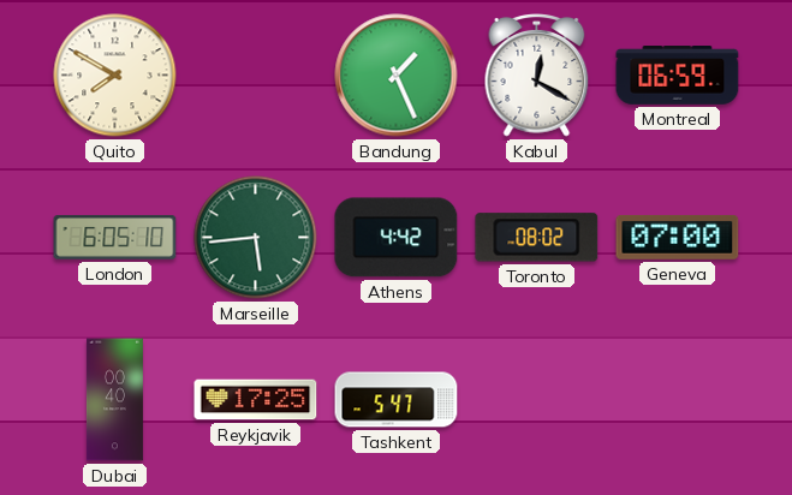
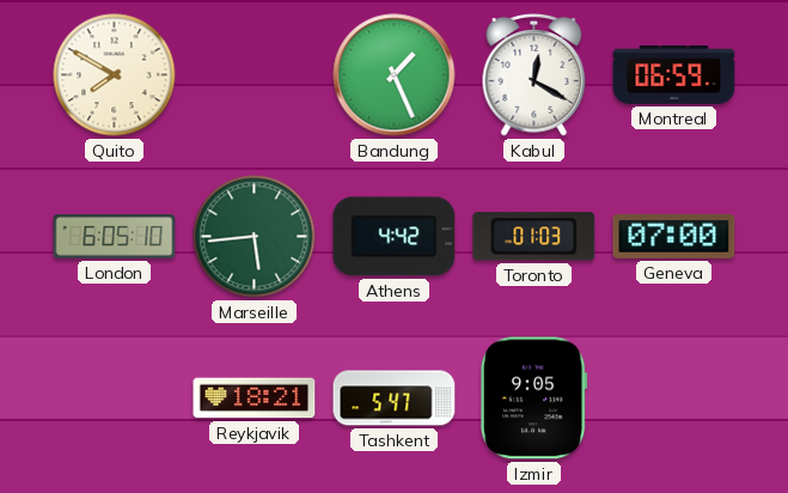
Toronto: 08:02 -> 01:03
Dubai: 00:40 -> none
Reykjavik: 17:25 -> 18:21
Izmir: none -> 9:05
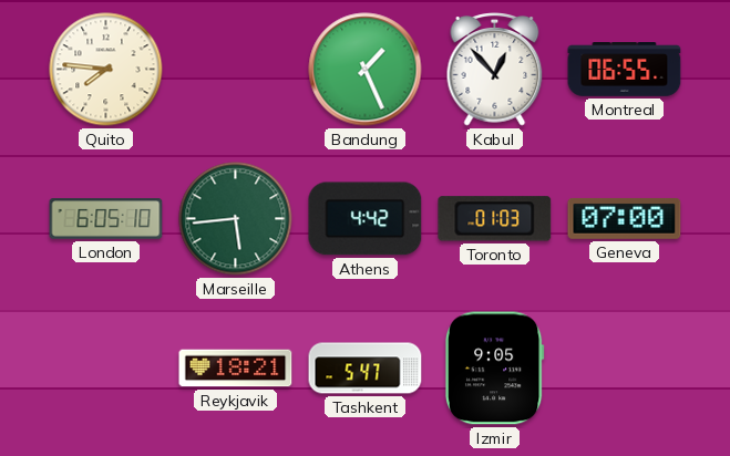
Quito: 7:50 -> 7:46
Kabul: 12:20 -> 12:53
Montreal: 06:59 -> 06:55
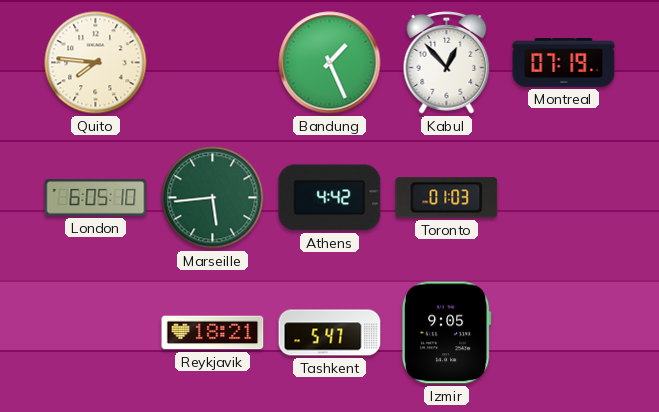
Montreal: 06:55 -> 07:19
Geneva: 07:00 -> none
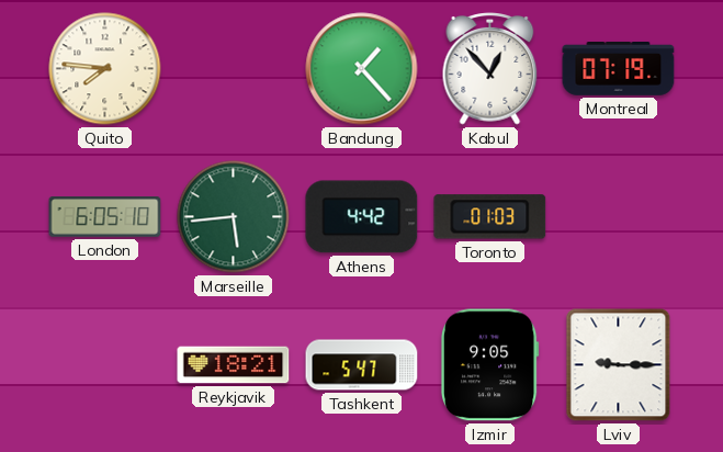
Bandung: 1:26 -> 1:23
Lviv: none -> 9:15
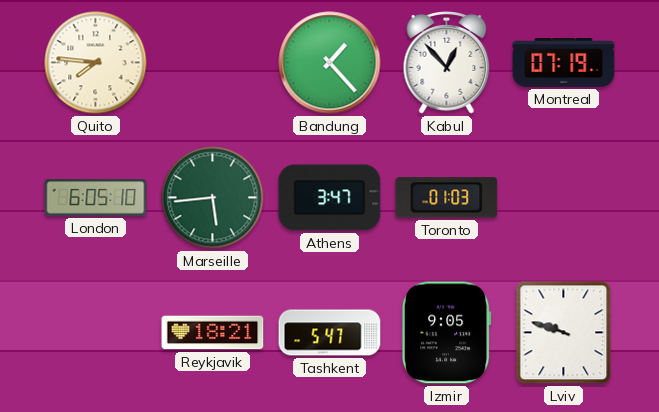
Athens: 4:42 -> 3:47
Lviv: 9:15 -> 9:48
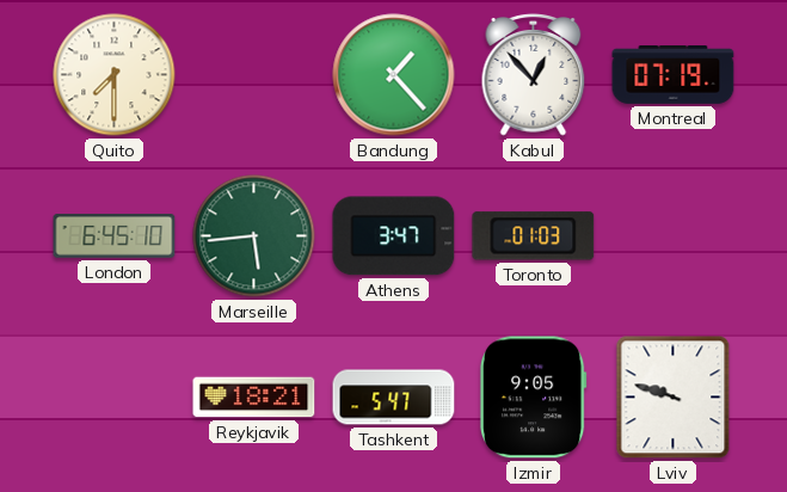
Quito: 7:46 -> 7:30
London: 6:05 -> 6:45
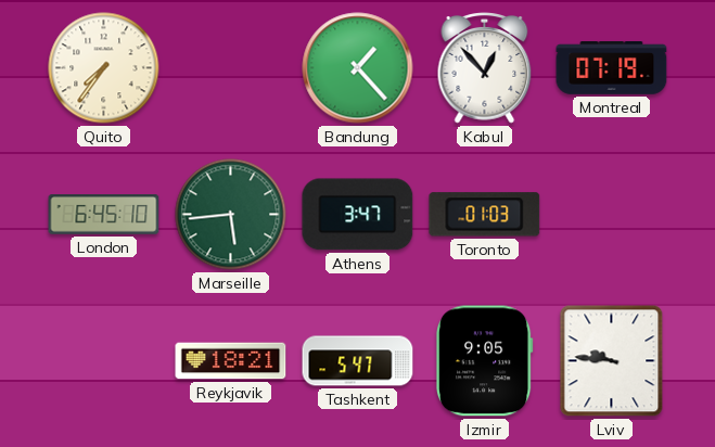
Quito: 7:30 -> 7:36
Lviv: 9:48 -> 9:46
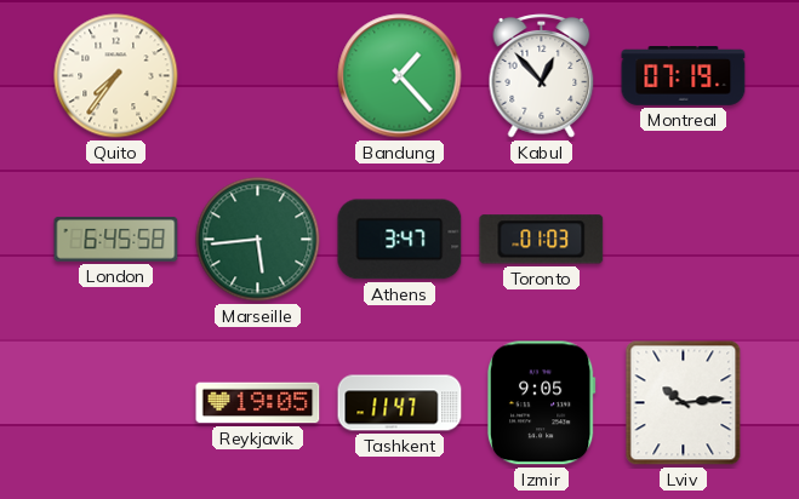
London: 6:45:10 -> 6:45:58
Reykjavik: 18:21 -> 19:05
Tashkent: 5:47 -> 11:47
Lviv: 9:46 -> 10:14
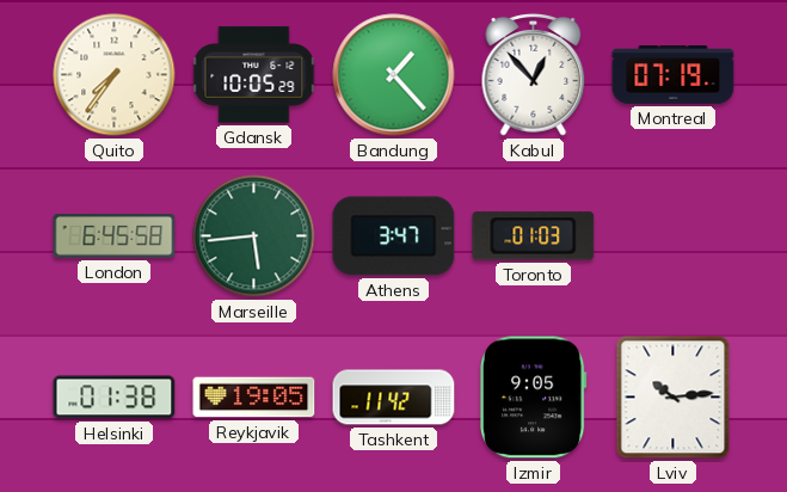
Gdansk: none -> 10:05
Helsinki: none -> 01:38
Tashkent: 11:47 -> 11:42
